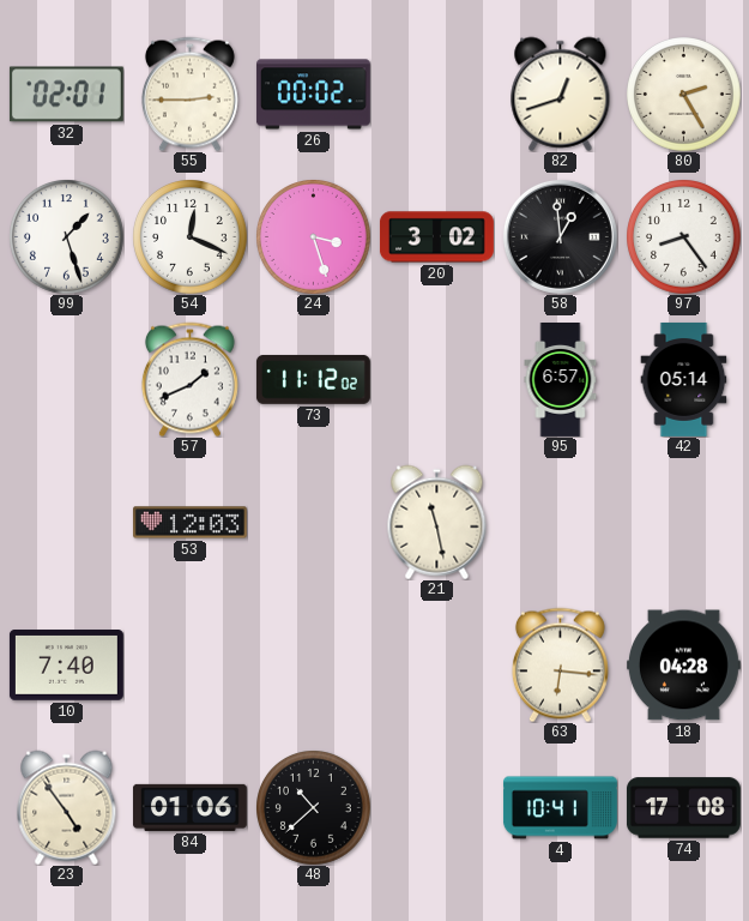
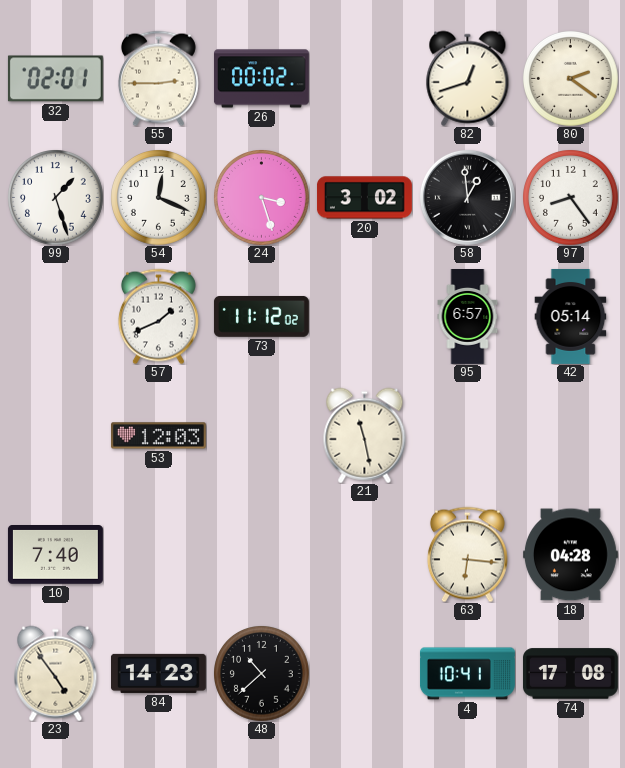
80: 2:25 -> 2:21
84: 01:06 -> 14:23
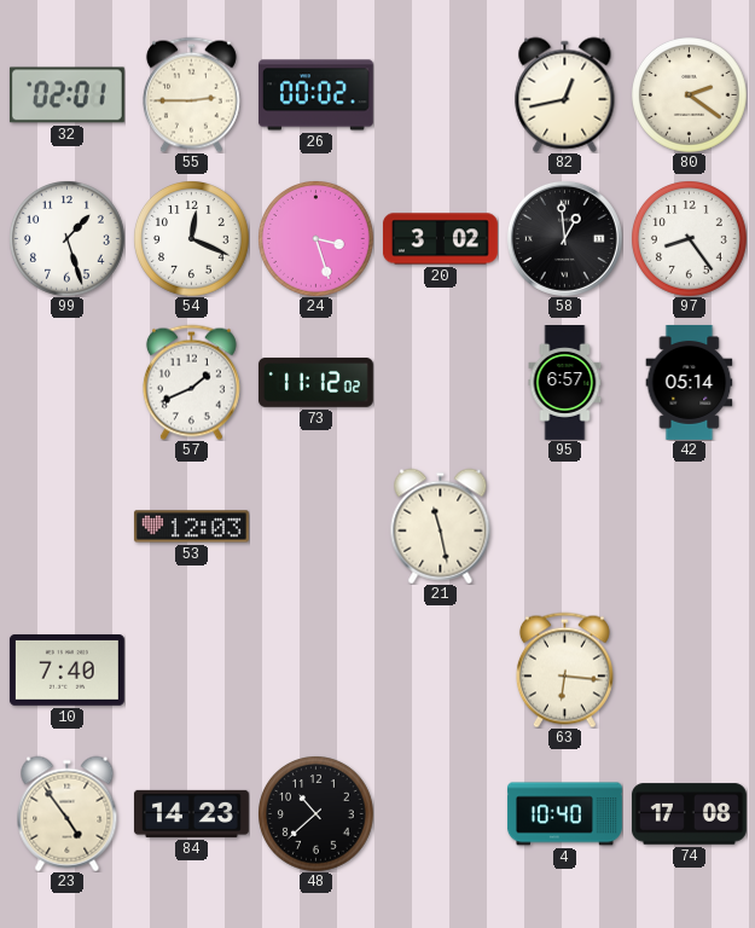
82: 12:42 -> 12:43
18: 04:28 -> none
4: 10:41 -> 10:40
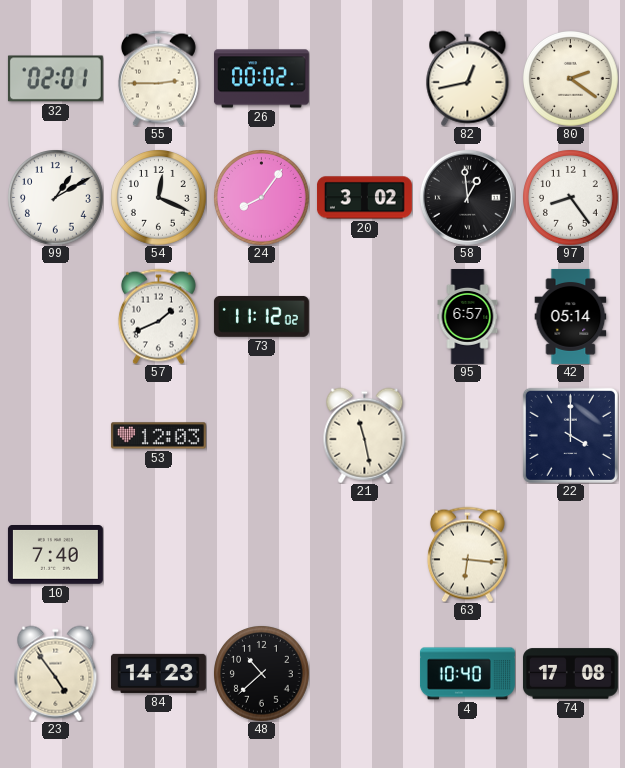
99: 1:27 -> 1:10
24: 3:27 -> 8:06
22: none -> 4:00
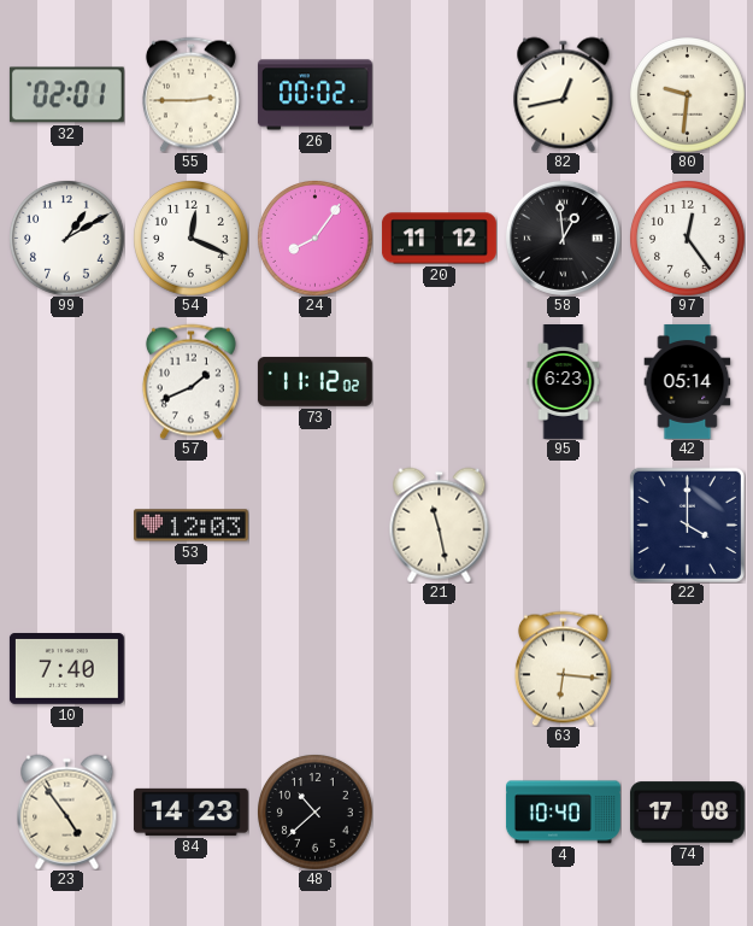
80: 2:21 -> 9:31
20: 3:02 -> 11:12
97: 8:24 -> 12:24
95: 6:57 -> 6:23
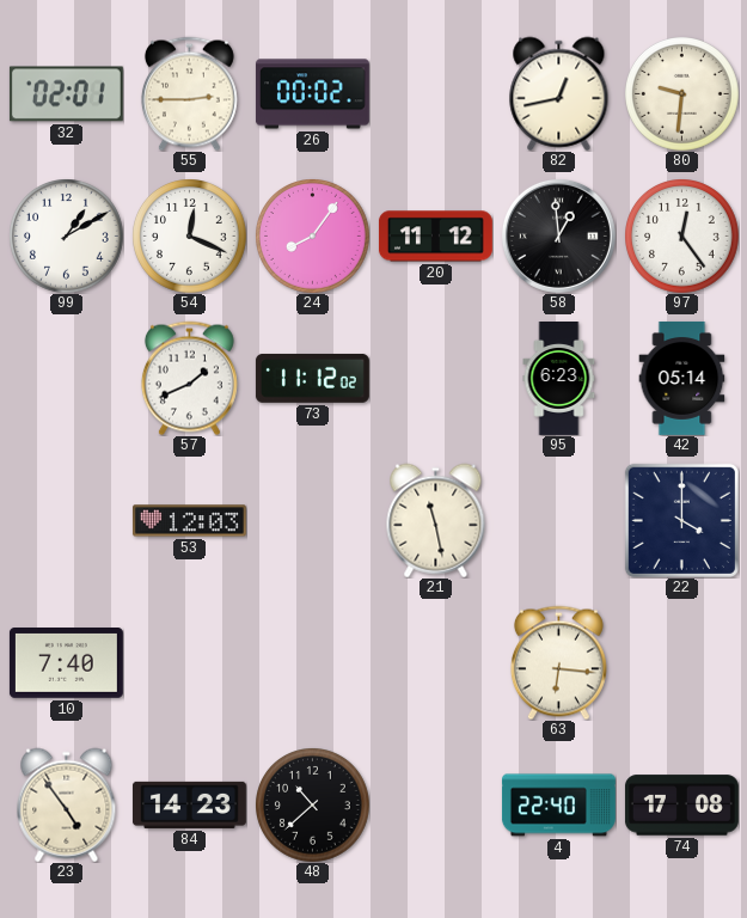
4: 10:40 -> 22:40
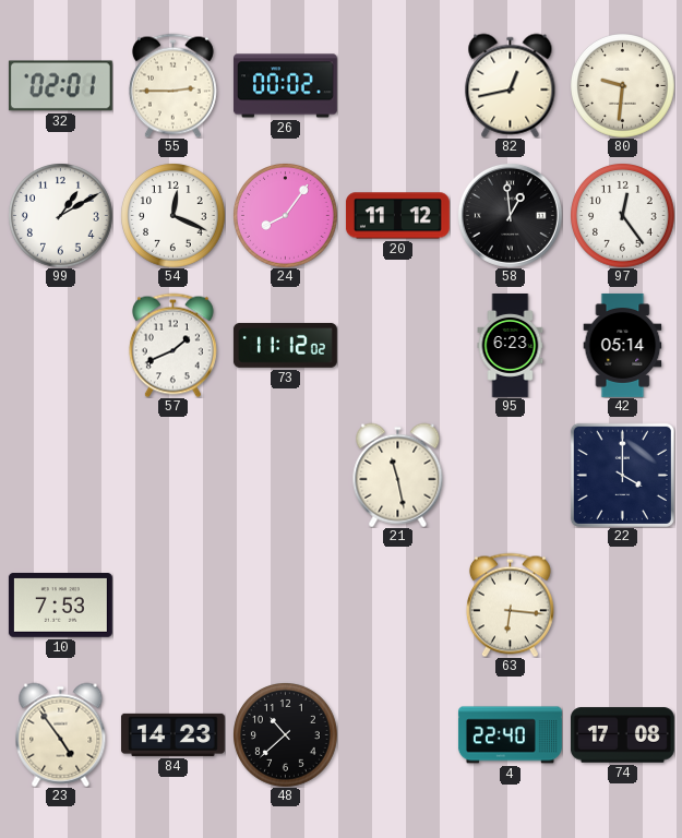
53: 12:03 -> none
10: 7:40 -> 7:53
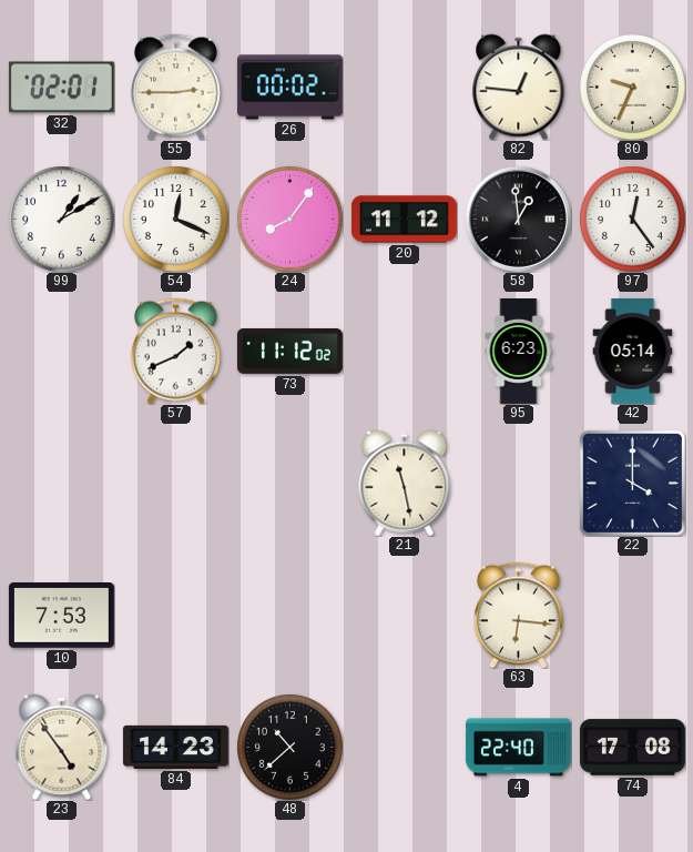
82: 12:43 -> 12:46
80: 9:31 -> 9:34
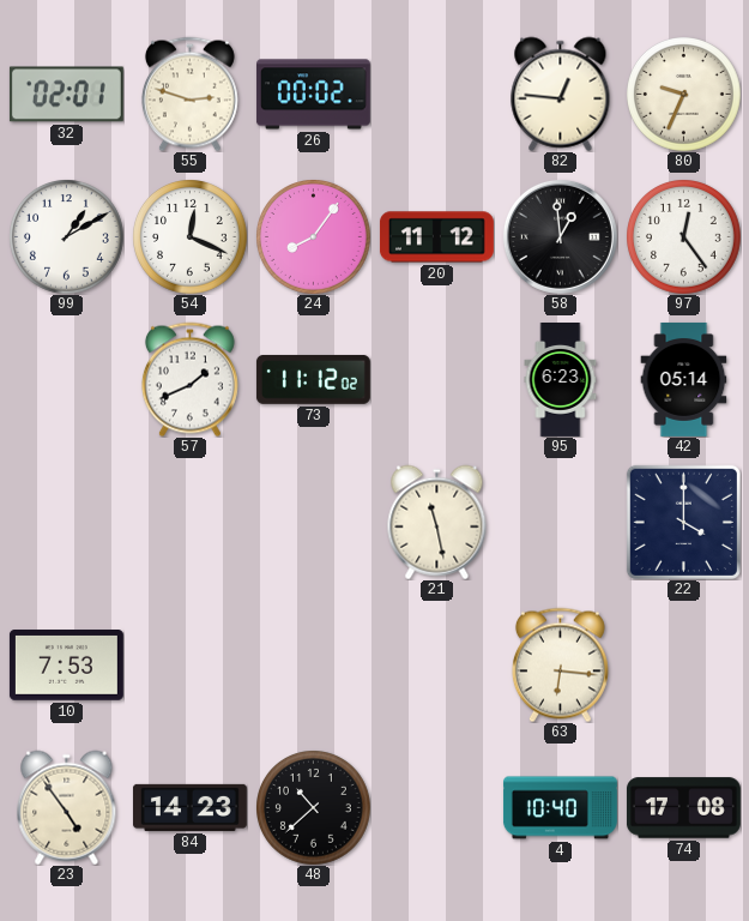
55: 2:45 -> 2:48
4: 22:40 -> 10:40
